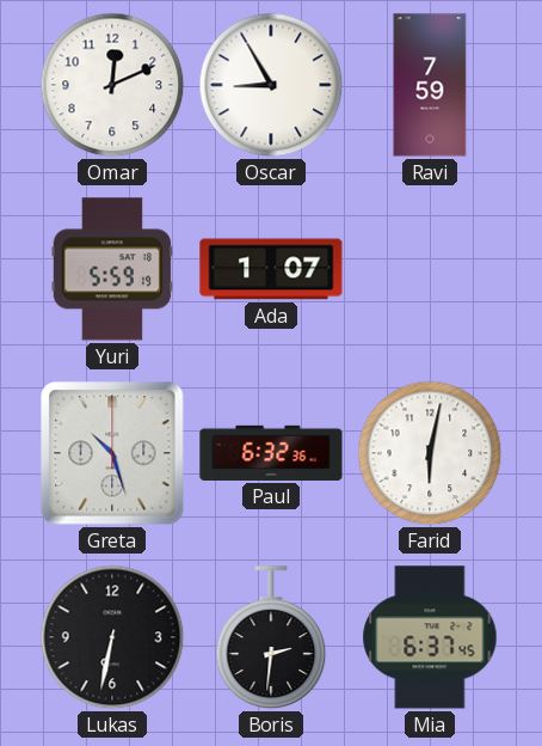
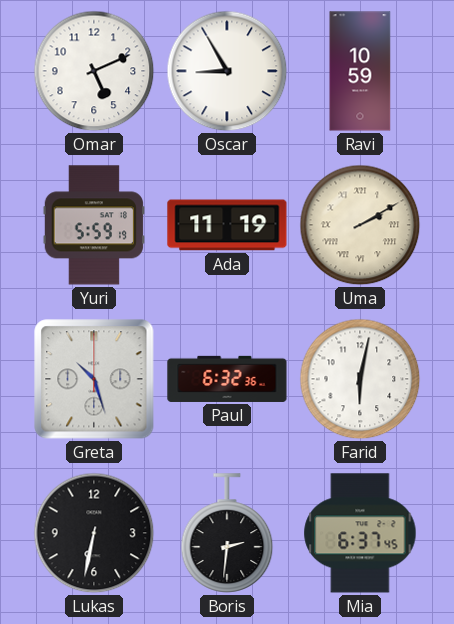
Omar: 12:11 -> 5:11
Ravi: 7:59 -> 10:59
Ada: 1:07 -> 11:19
Uma: none -> 2:10
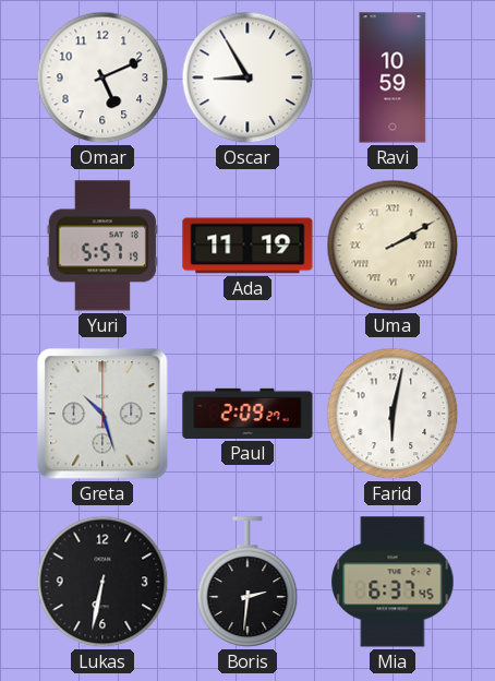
Yuri: 5:59 -> 5:57
Paul: 6:32 -> 2:09
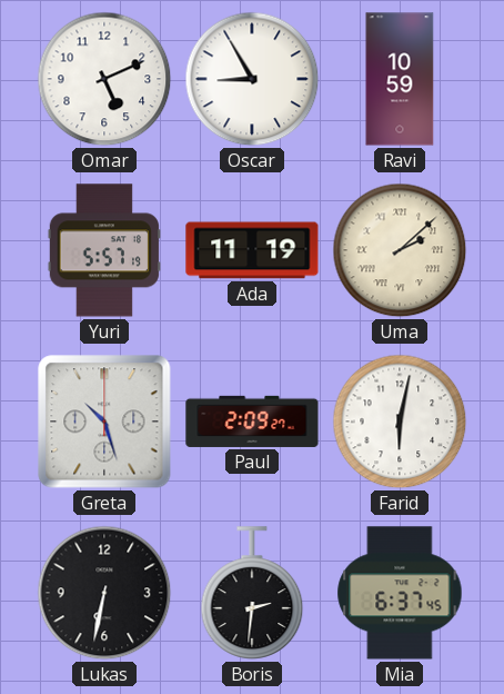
Uma: 2:10 -> 2:08
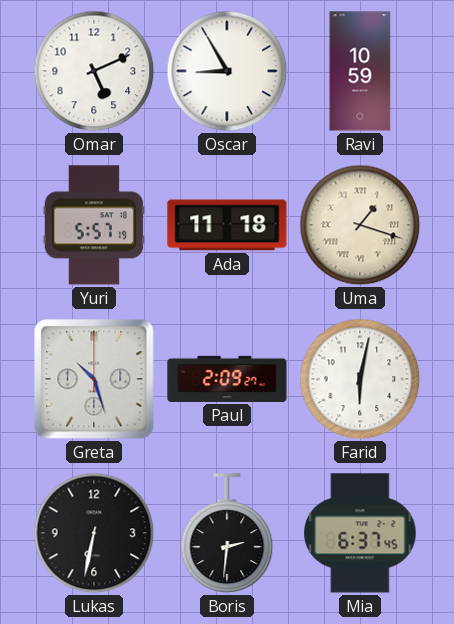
Ada: 11:19 -> 11:18
Uma: 2:08 -> 1:18
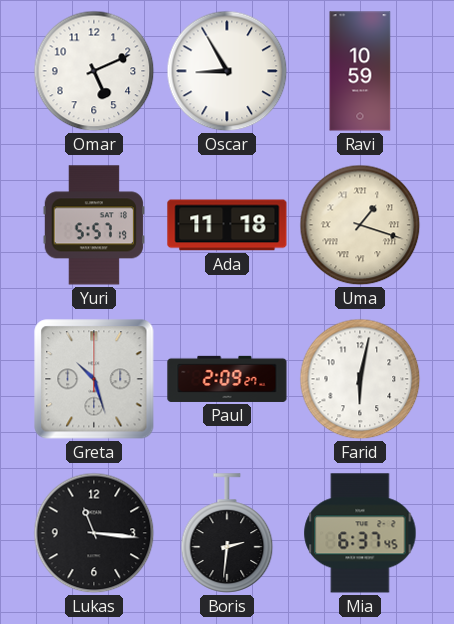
Lukas: 6:32 -> 11:16
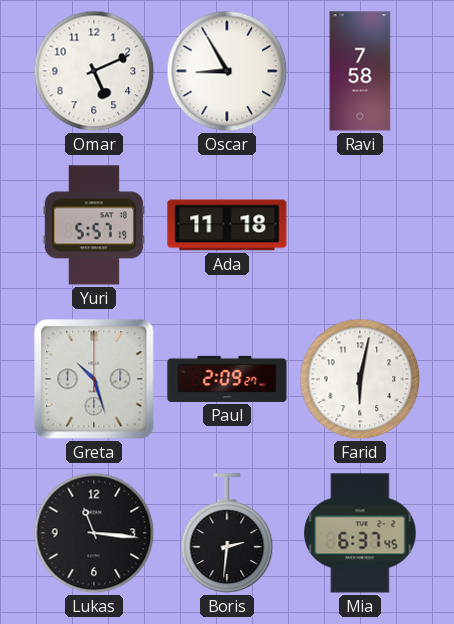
Ravi: 10:59 -> 7:58
Uma: 1:18 -> none
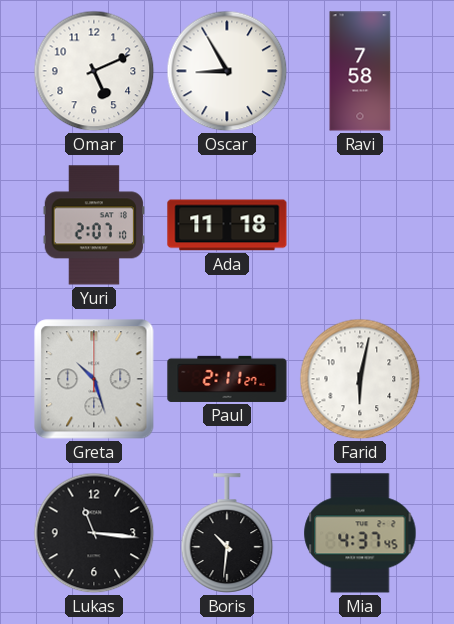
Yuri: 5:57 -> 2:07
Paul: 2:09 -> 2:11
Boris: 2:31 -> 10:31
Mia: 6:37 -> 4:37
